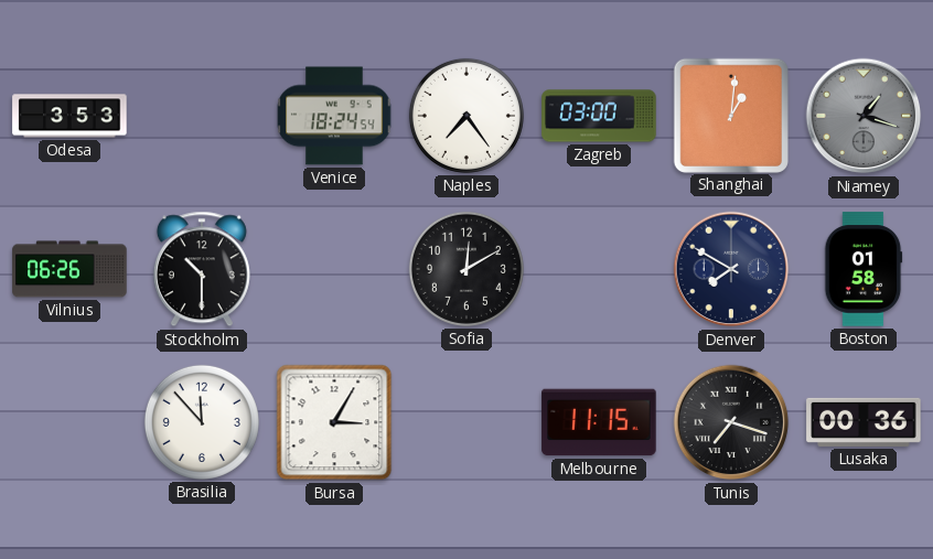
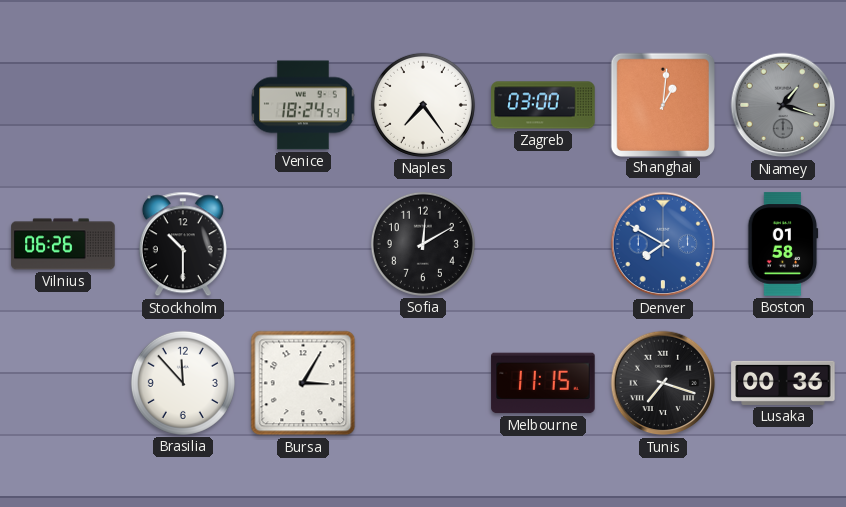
Odesa: 3:53 -> none
Denver dial: navy -> blue
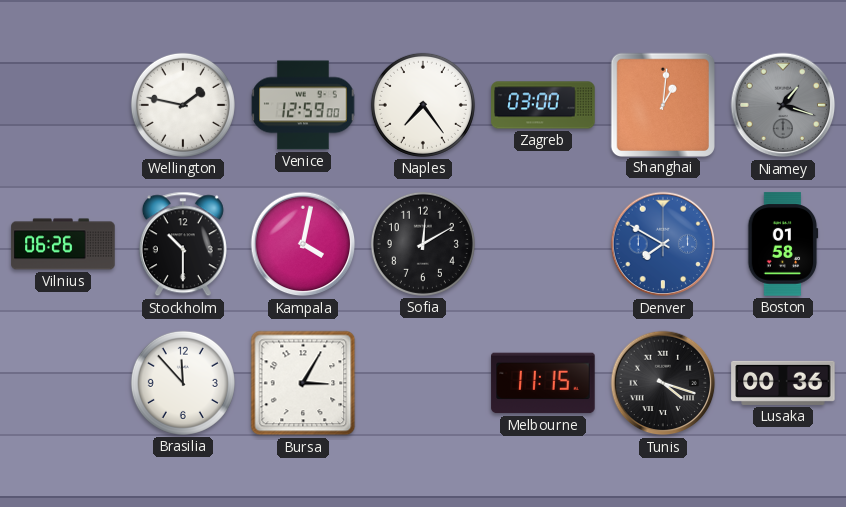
Wellington: none -> 1:47
Venice: 18:24 -> 12:59
Kampala: none -> 4:02
Tunis: 7:18 -> 4:18
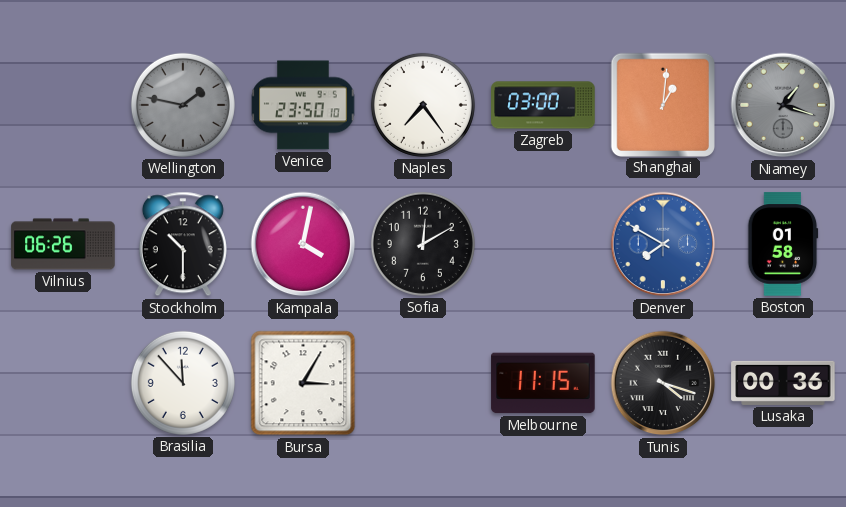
Wellington dial: white -> grey
Venice: 12:59 -> 23:50
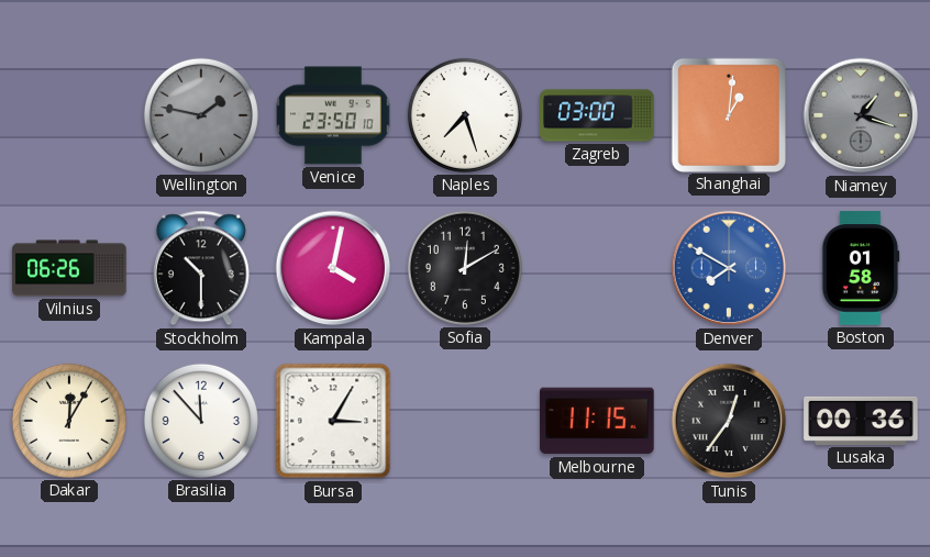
Naples: 7:24 -> 7:27
Dakar: none -> 12:05
Tunis: 4:18 -> 12:36
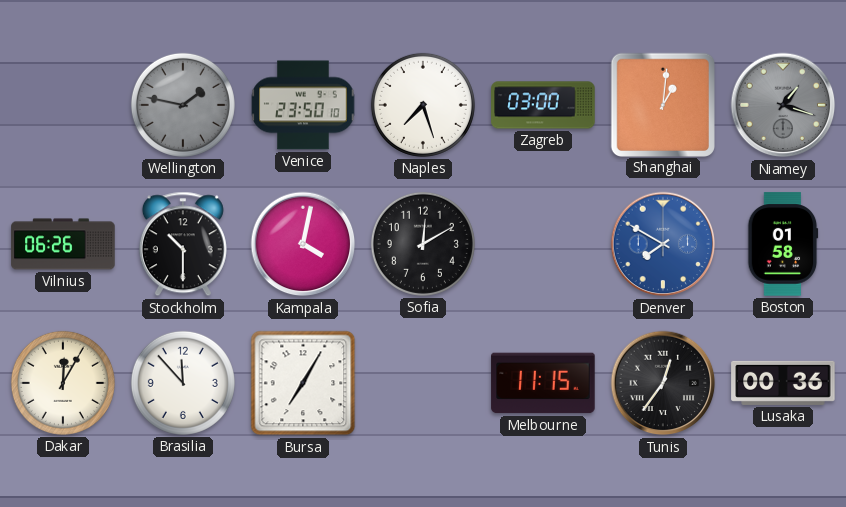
Bursa: 3:05 -> 7:05
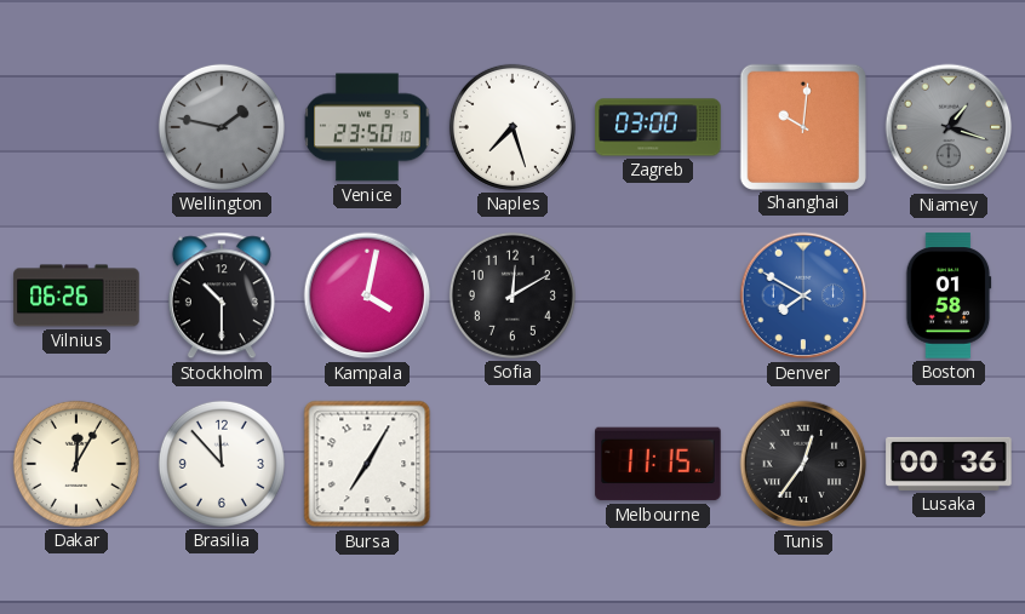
Shanghai: 1:01 -> 10:01
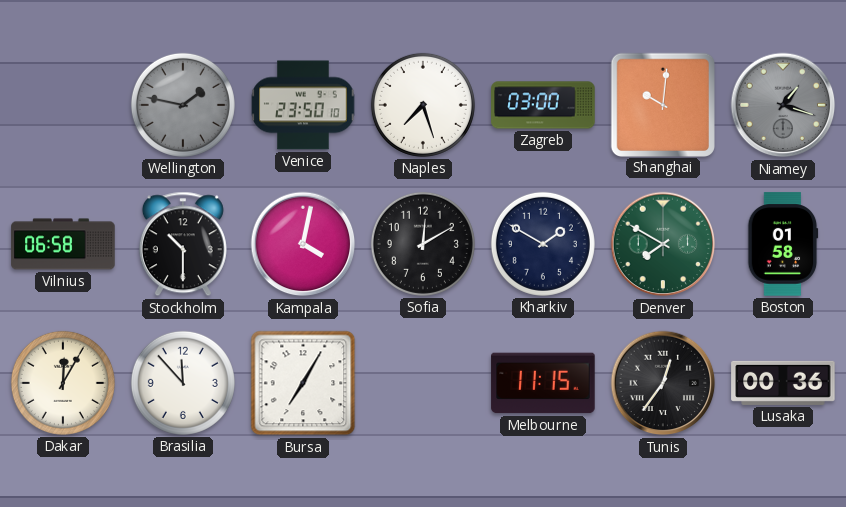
Vilnius: 06:26 -> 06:58
Kharkiv: none -> 1:50
Denver dial: blue -> green
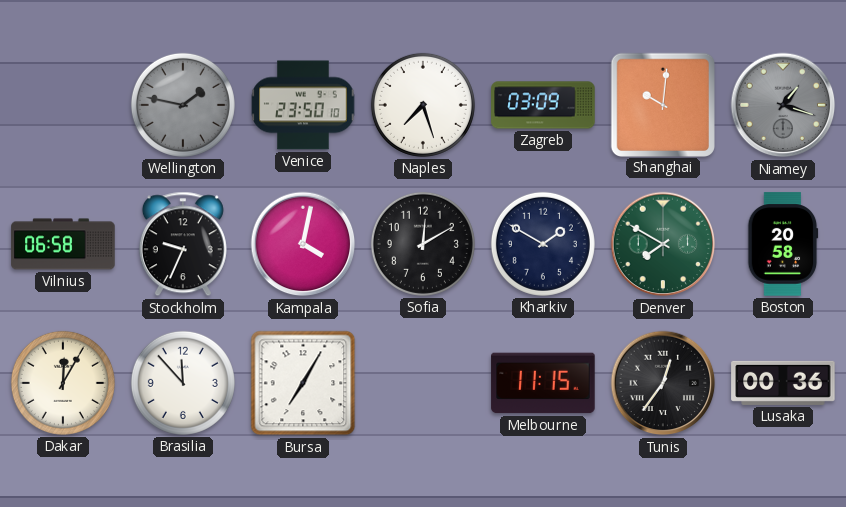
Zagreb: 03:00 -> 03:09
Stockholm: 10:30 -> 9:34
Boston: 01:58 -> 20:58
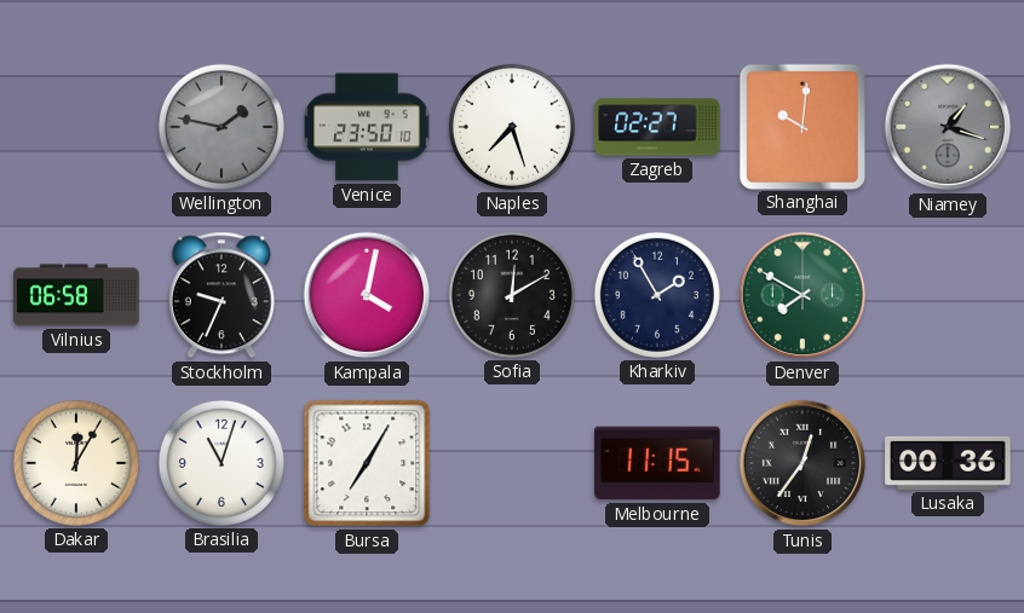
Zagreb: 03:09 -> 02:27
Kharkiv: 1:50 -> 1:55
Boston: 20:58 -> none
Brasilia: 11:53 -> 11:03
